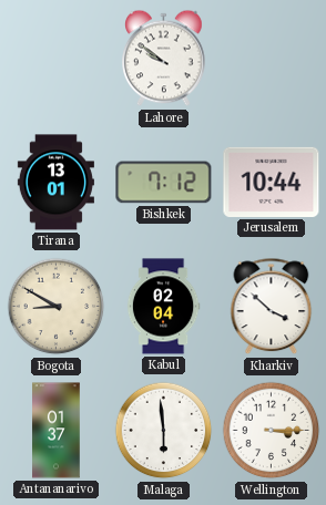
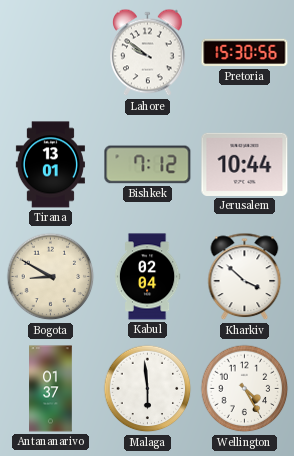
Pretoria: none -> 15:30
Wellington: 3:15 -> 4:25
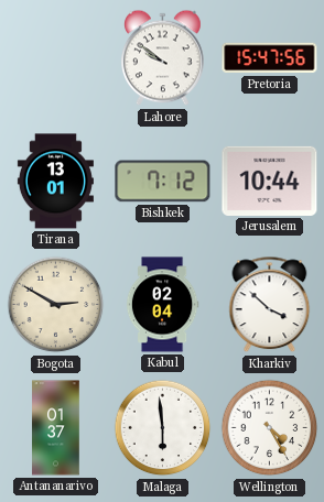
Pretoria: 15:30 -> 15:47
Bogota: 8:50 -> 2:50
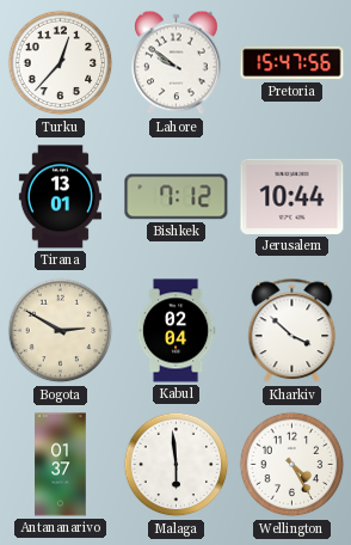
Turku: none -> 12:37
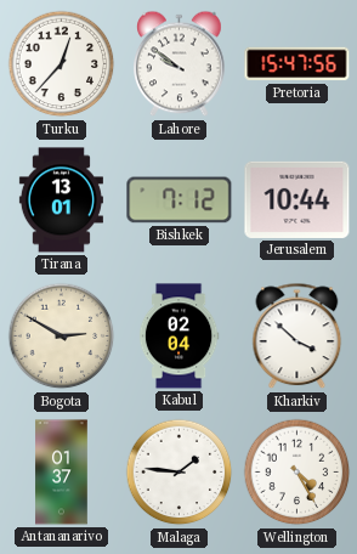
Malaga: 5:59 -> 1:46
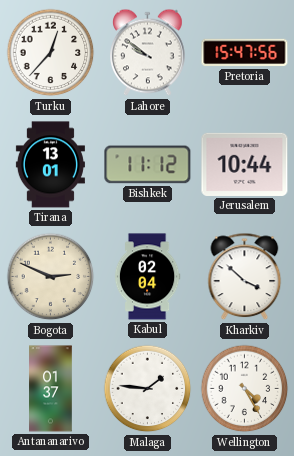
Bishkek: 7:12 -> 11:12
Bogota: 2:50 -> 2:49
